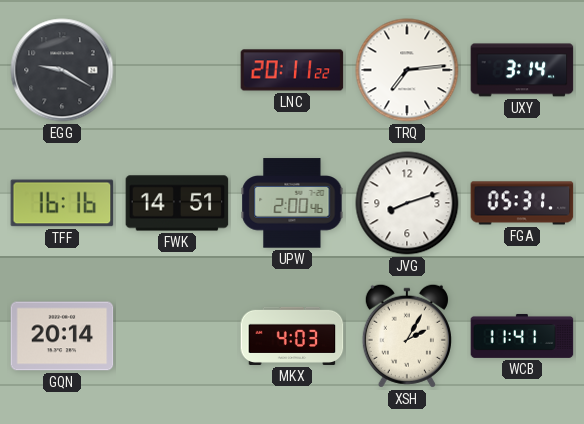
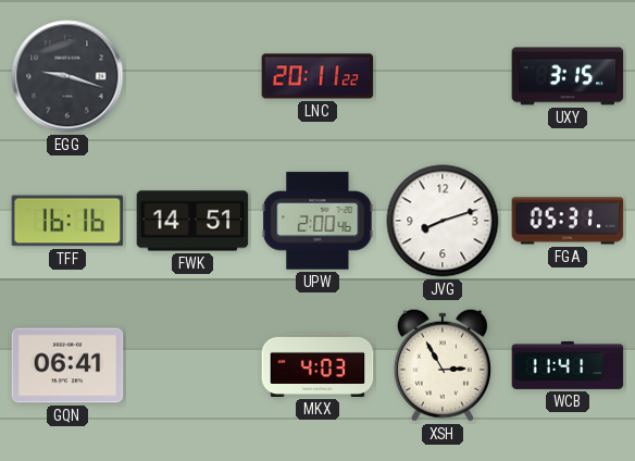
EGG: 9:20 -> 9:18
TRQ: 7:14 -> none
UXY: 3:14 -> 3:15
GQN: 20:14 -> 06:41
XSH: 2:05 -> 2:55
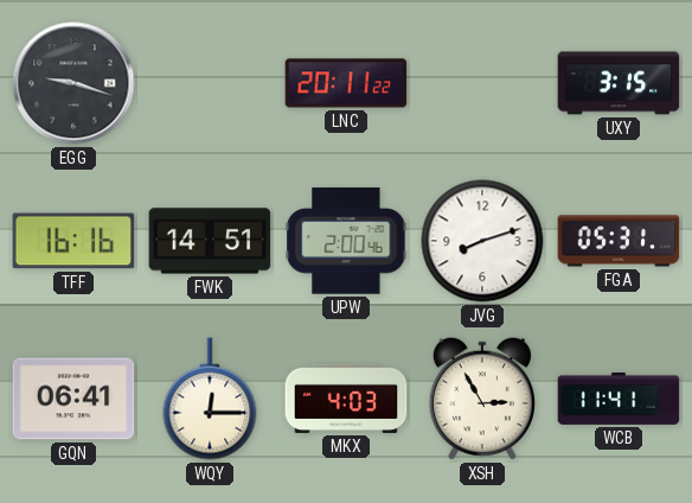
WQY: none -> 12:15
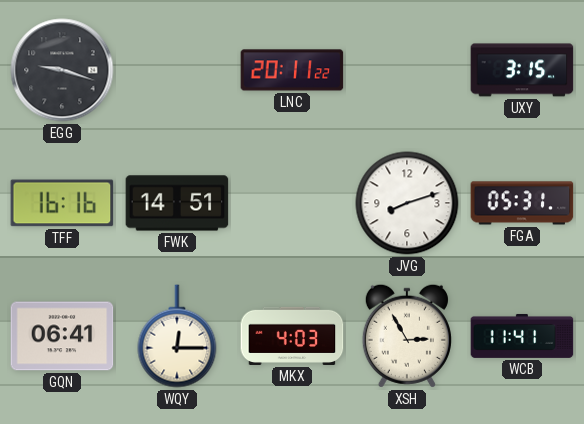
UPW: 2:00 -> none
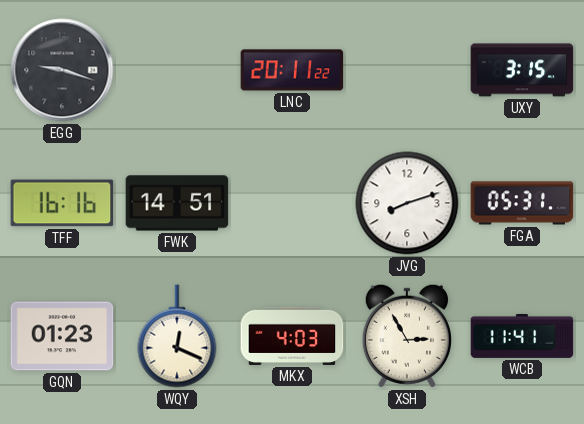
GQN: 06:41 -> 01:23
WQY: 12:15 -> 12:19
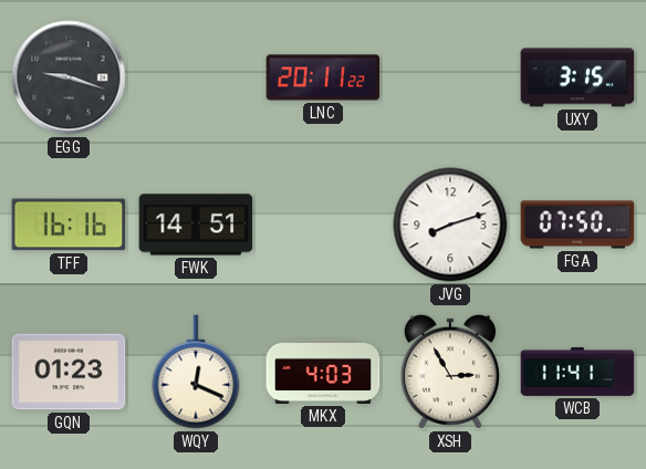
FGA: 05:31 -> 07:50
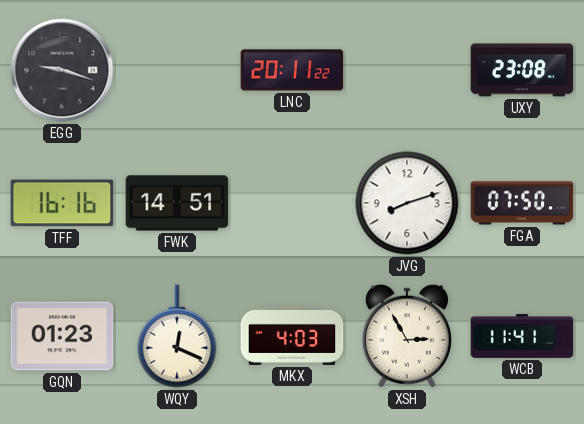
UXY: 3:15 -> 23:08
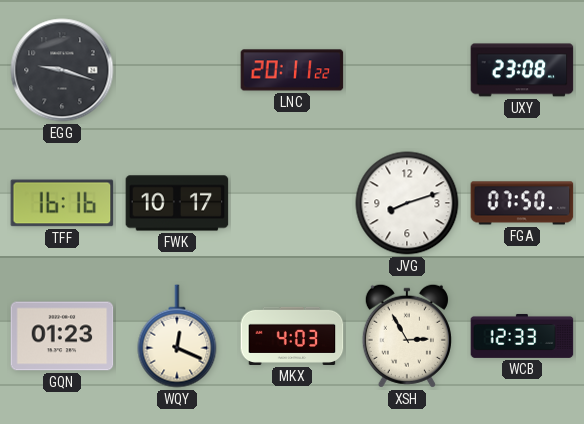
FWK: 14:51 -> 10:17
WCB: 11:41 -> 12:33
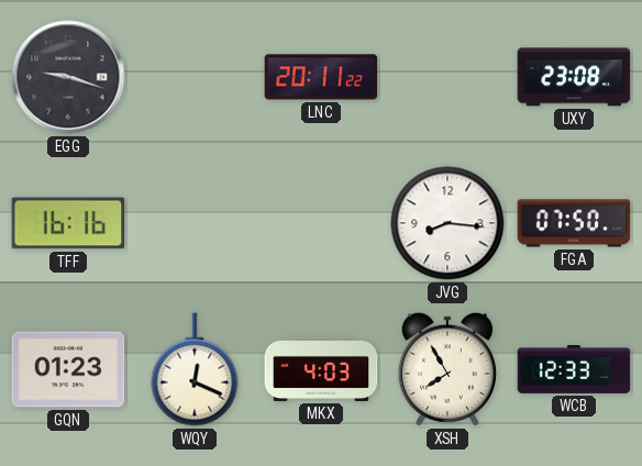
FWK: 10:17 -> none
JVG: 8:12 -> 8:16
XSH: 2:55 -> 7:55
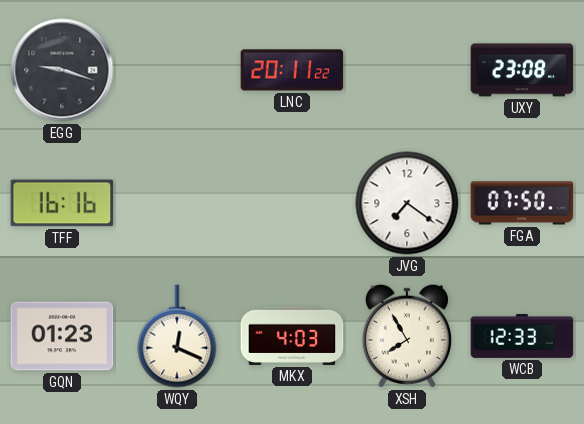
JVG: 8:16 -> 7:21
